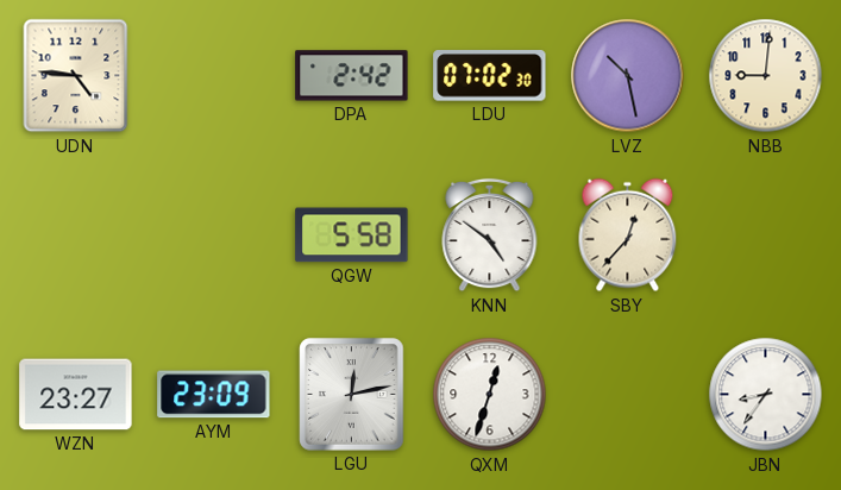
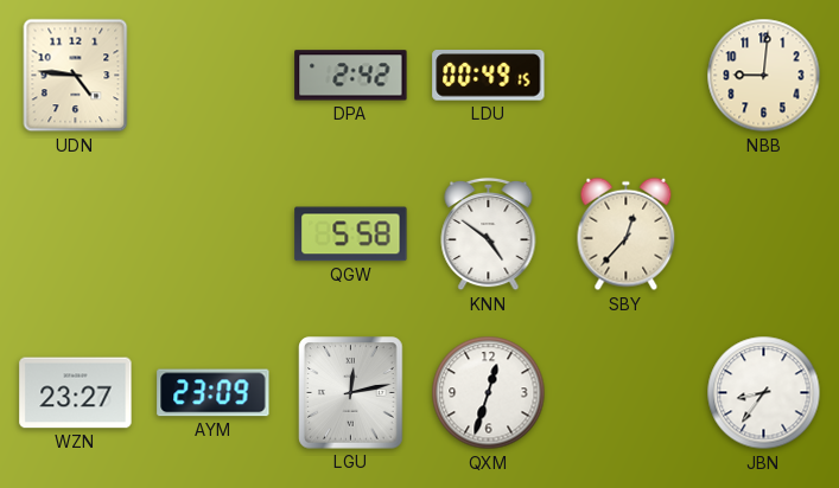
LDU: 07:02 -> 00:49
LVZ: 10:28 -> none
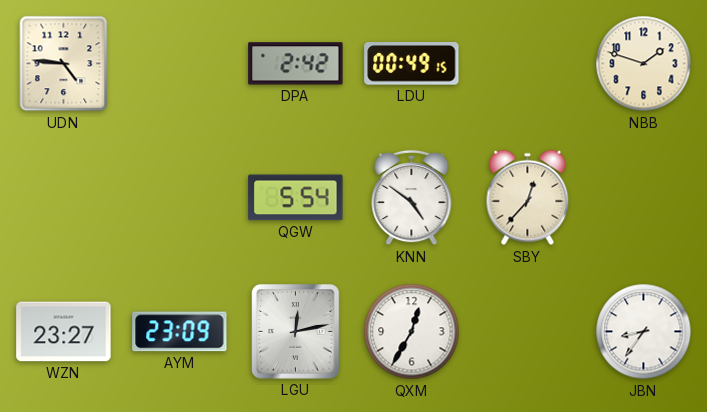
NBB: 9:01 -> 1:48
QGW: 5:58 -> 5:54
QXM: 12:33 -> 12:35
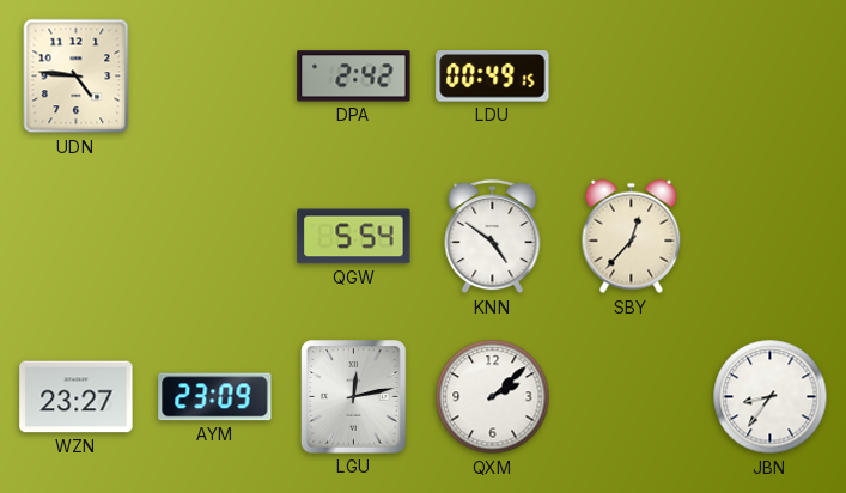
NBB: 1:48 -> none
QXM: 12:35 -> 2:08
